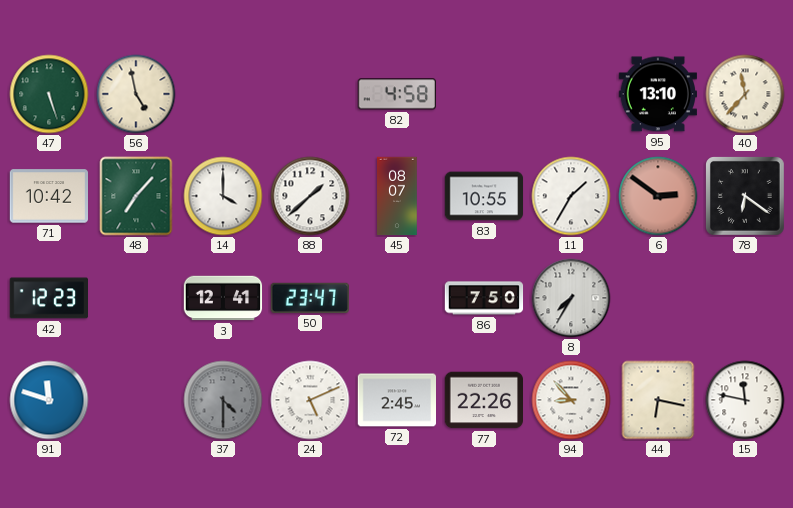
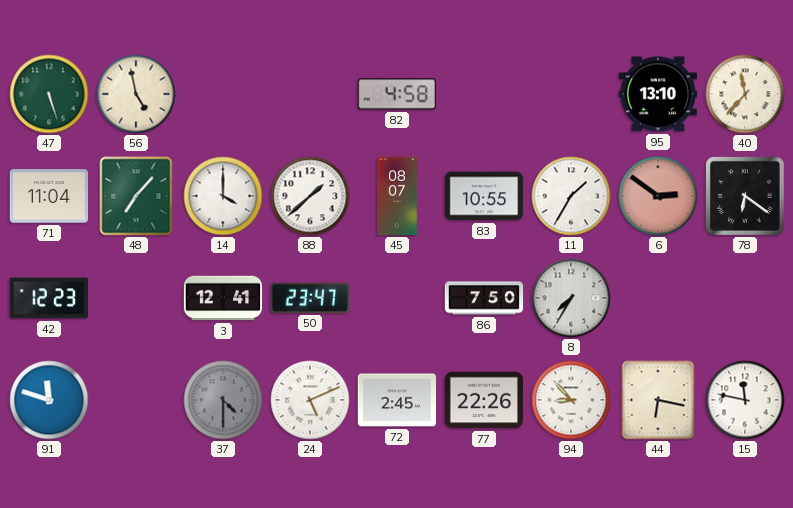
71: 10:42 -> 11:04
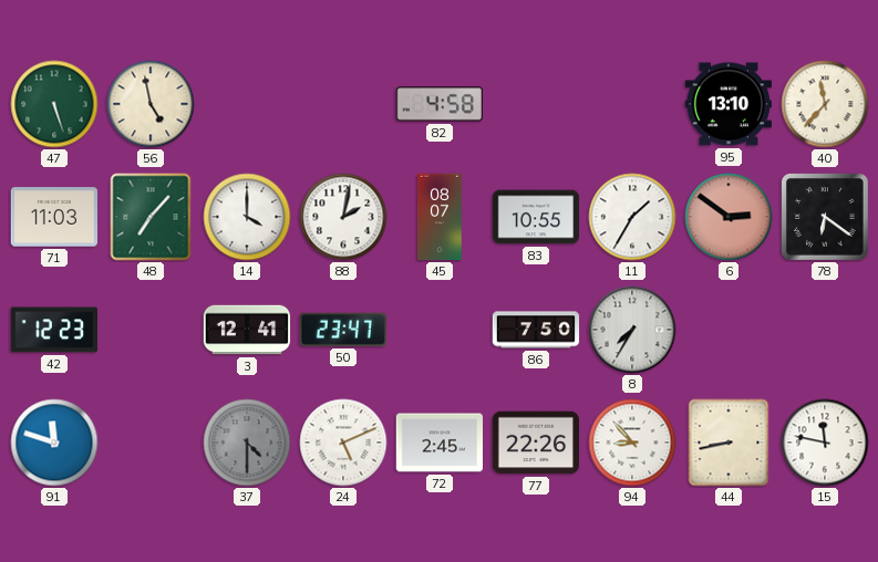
71: 11:04 -> 11:03
88: 1:38 -> 2:02
44: 6:17 -> 8:43
